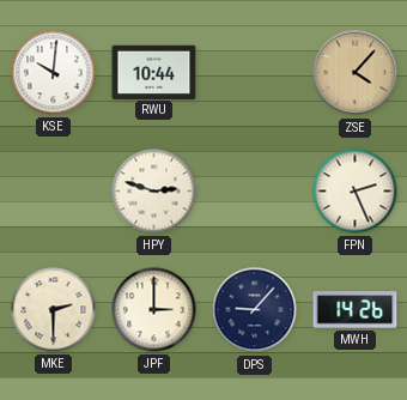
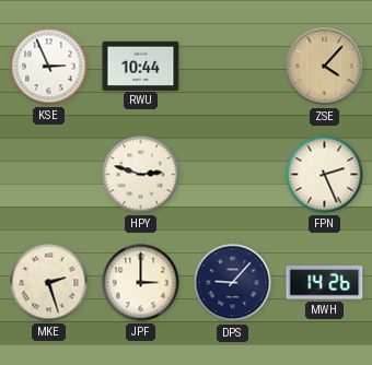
KSE: 10:01 -> 2:56
MKE: 2:30 -> 2:27
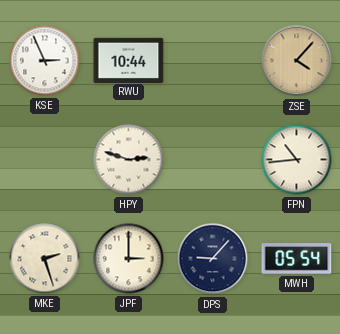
FPN: 2:26 -> 10:44
MWH: 14:26 -> 05:54
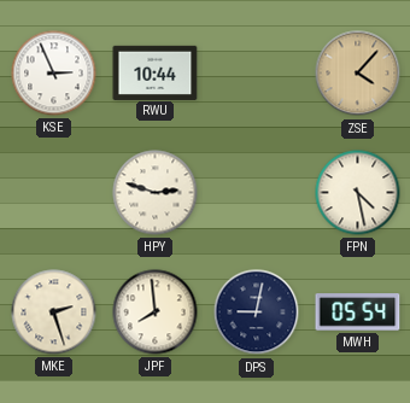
FPN: 10:44 -> 4:28
JPF: 3:00 -> 7:59
DPS: 9:07 -> 9:02
